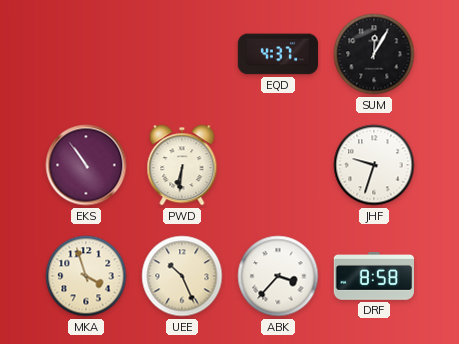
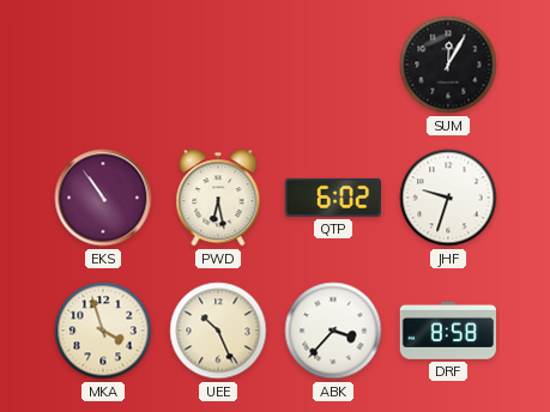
EQD: 4:37 -> none
PWD: 6:31 -> 6:28
QTP: none -> 6:02
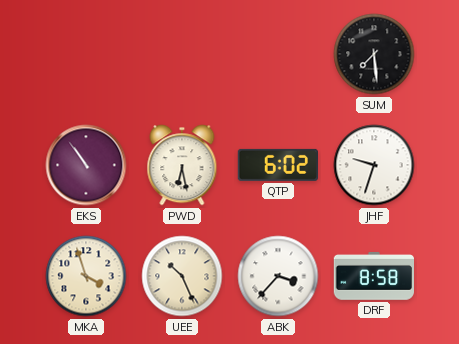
SUM: 12:05 -> 7:29
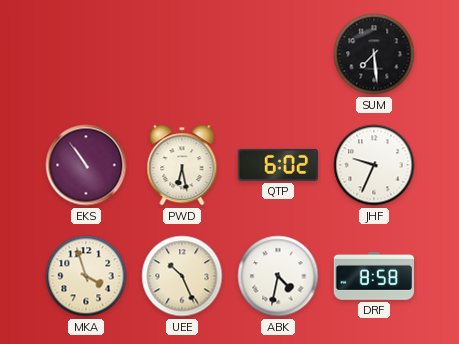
JHF: 9:33 -> 9:34
ABK: 3:37 -> 4:32
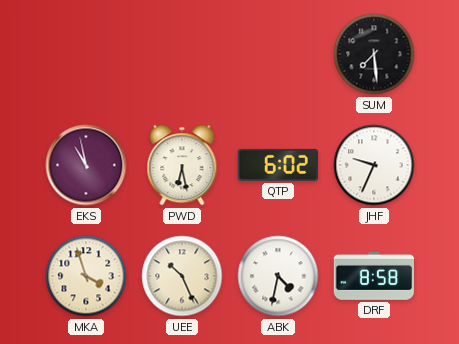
EKS: 10:54 -> 10:58
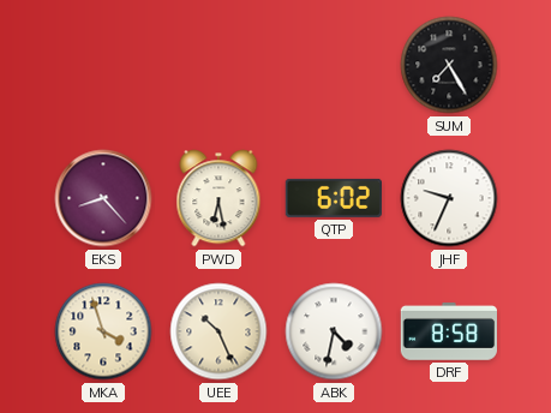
SUM: 7:29 -> 7:25
EKS: 10:58 -> 8:23
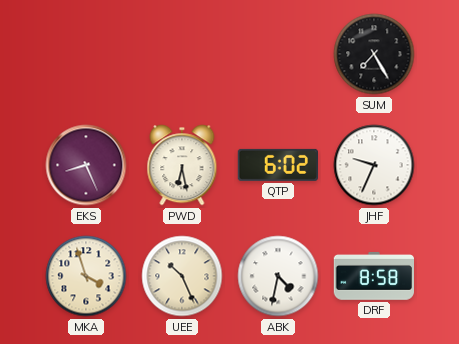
EKS: 8:23 -> 8:26
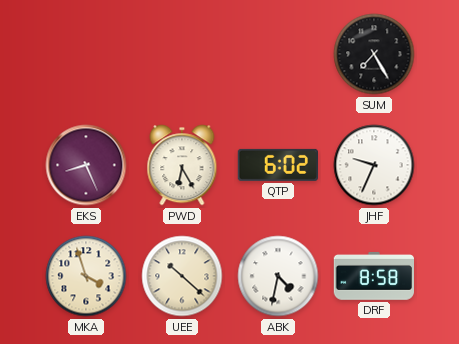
PWD: 6:28 -> 6:25
UEE: 10:26 -> 10:22
